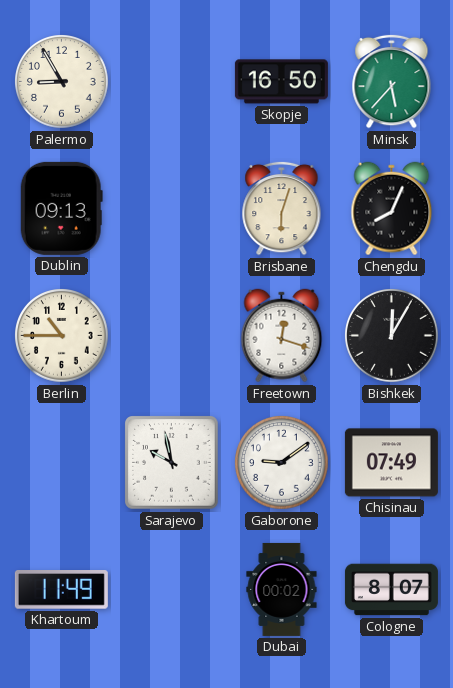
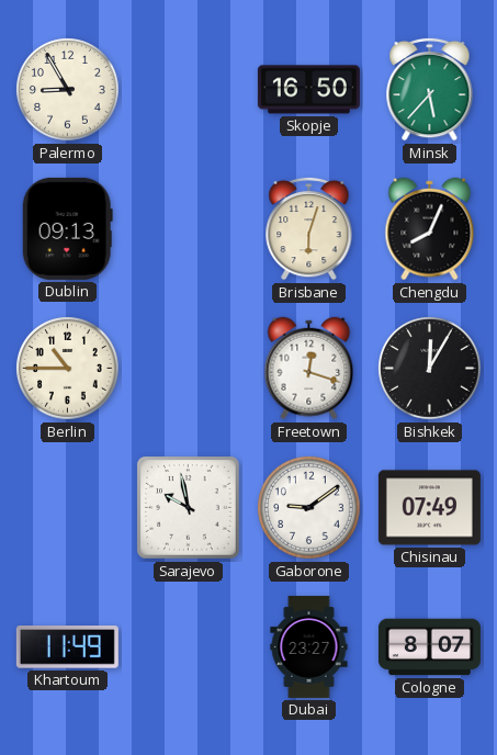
Dubai: 00:02 -> 23:27
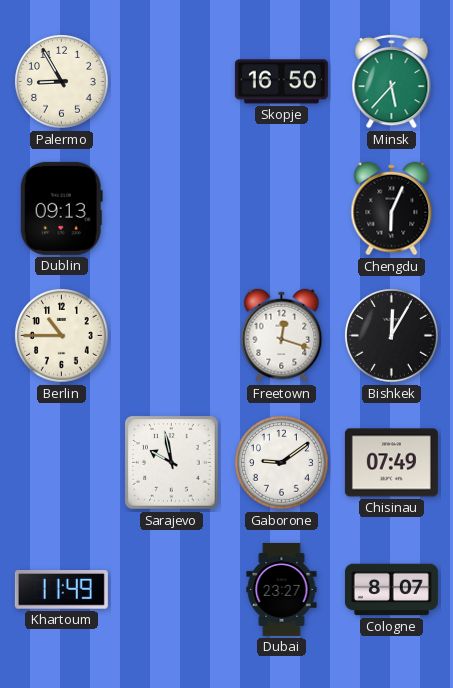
Brisbane: 6:03 -> none
Chengdu: 8:04 -> 6:04
